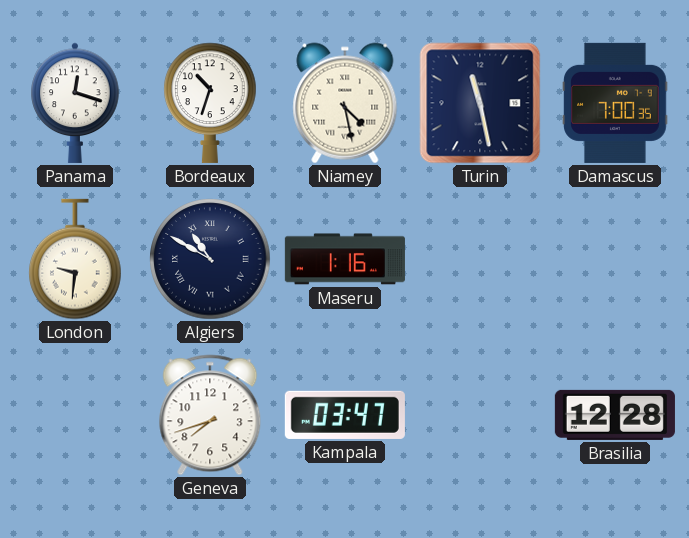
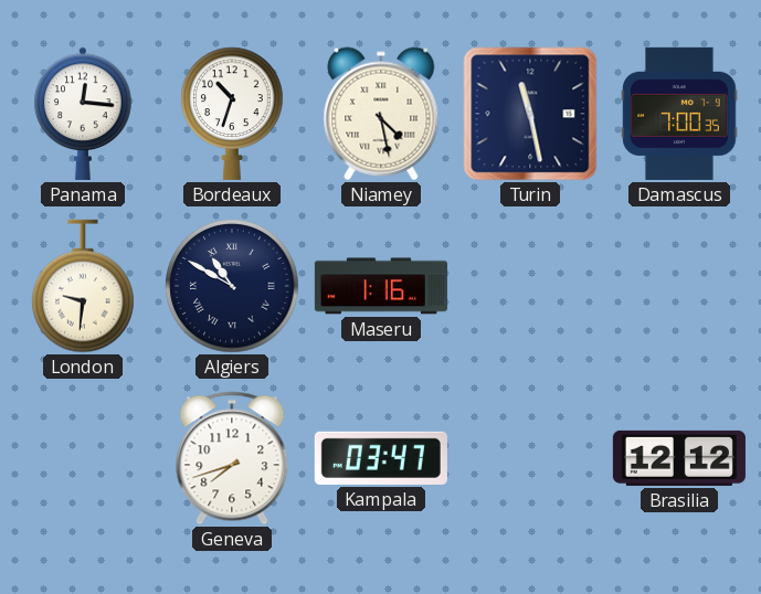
Panama: 12:18 -> 12:16
Brasilia: 12:28 -> 12:12
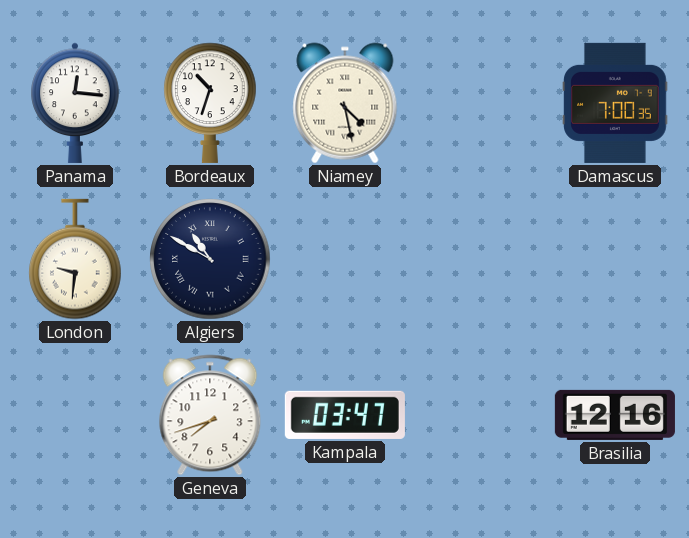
Turin: 11:28 -> none
Maseru: 1:16 -> none
Brasilia: 12:12 -> 12:16
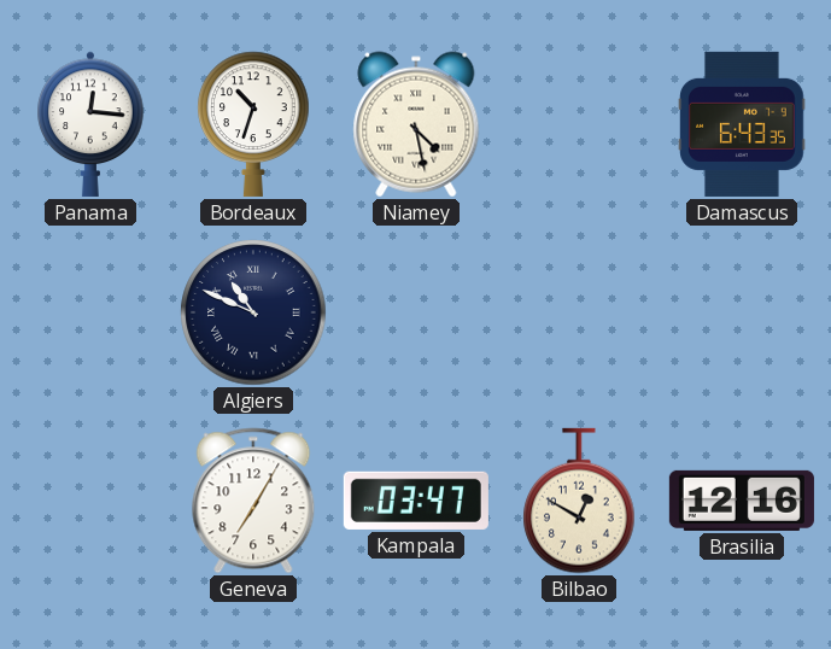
Damascus: 7:00 -> 6:43
London: 9:31 -> none
Algiers: 10:50 -> 10:49
Geneva: 7:42 -> 7:05
Bilbao: none -> 12:50
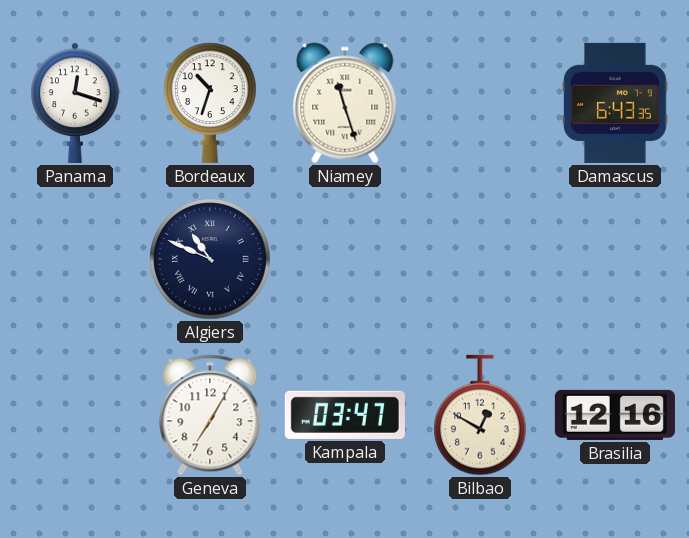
Panama: 12:16 -> 12:18
Niamey: 4:28 -> 11:27
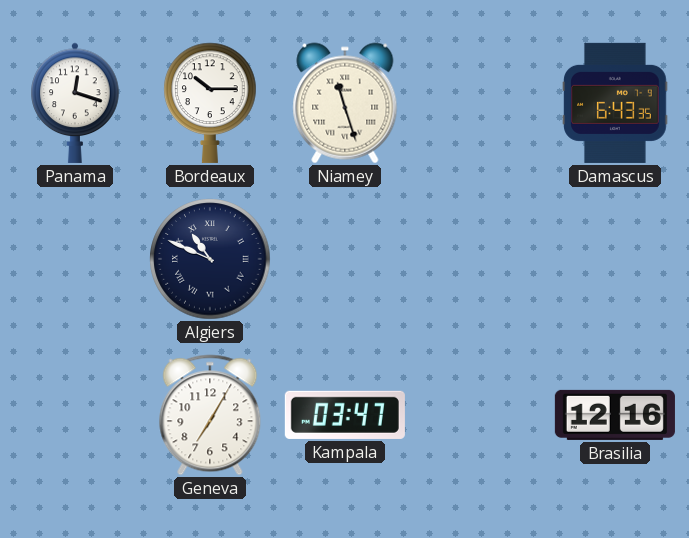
Bordeaux: 10:33 -> 10:15
Bilbao: 12:50 -> none
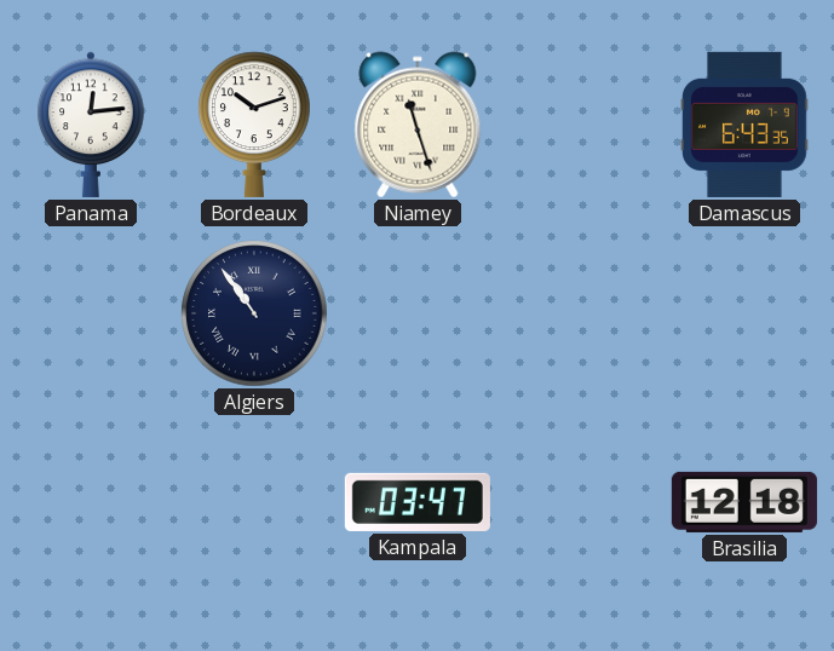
Panama: 12:18 -> 12:14
Bordeaux: 10:15 -> 10:12
Algiers: 10:49 -> 10:54
Geneva: 7:05 -> none
Brasilia: 12:16 -> 12:18
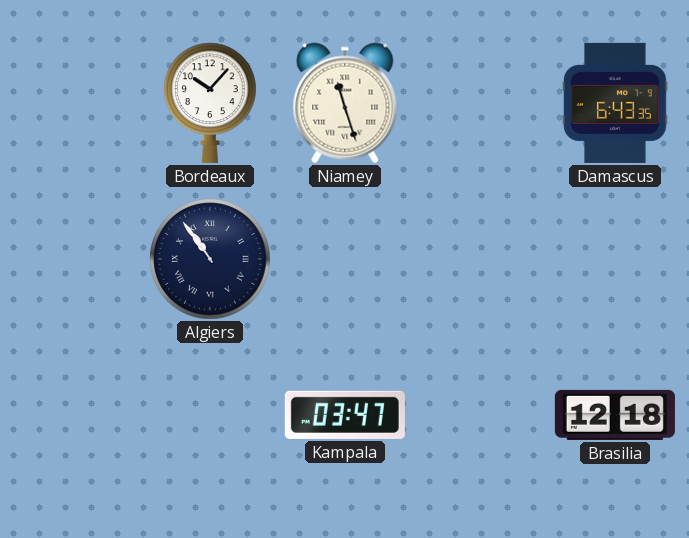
Panama: 12:14 -> none
Bordeaux: 10:12 -> 10:07
